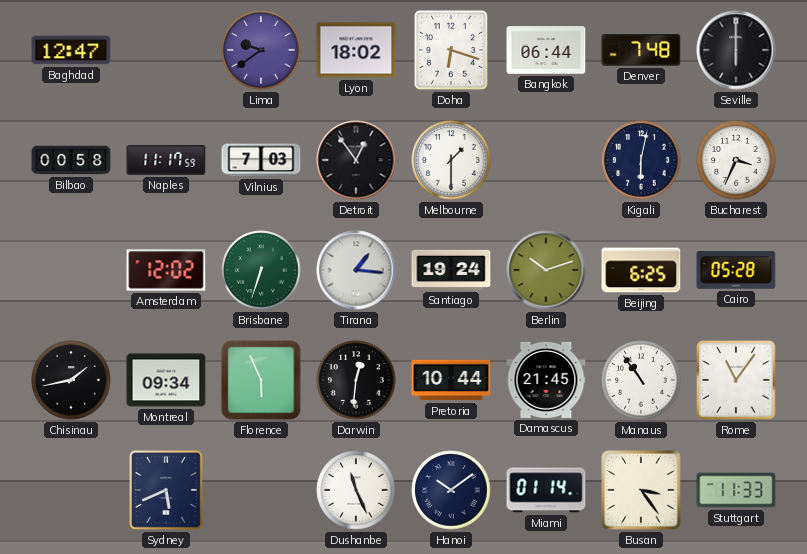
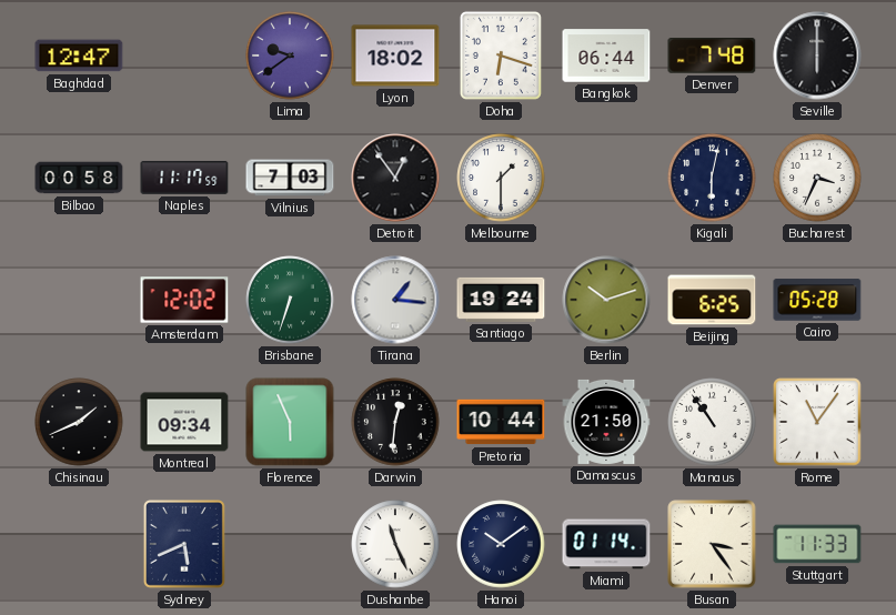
Chisinau: 1:43 -> 1:41
Damascus: 21:45 -> 21:50
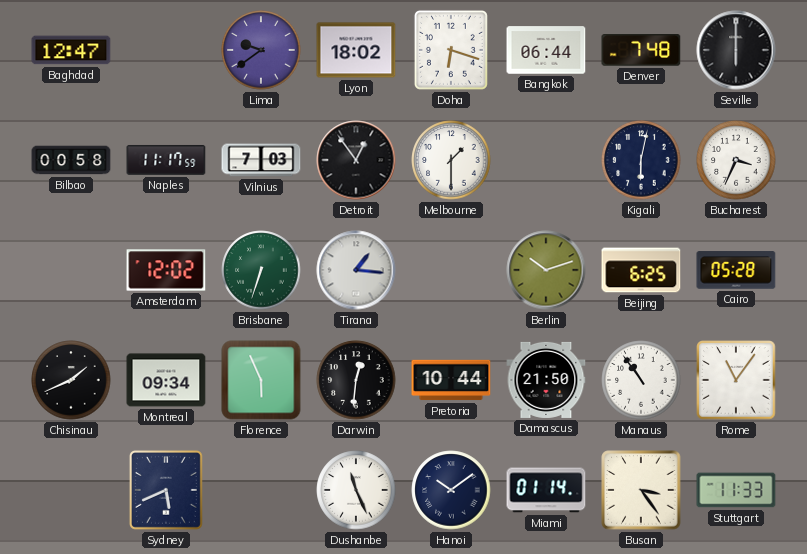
Santiago: 19:24 -> none
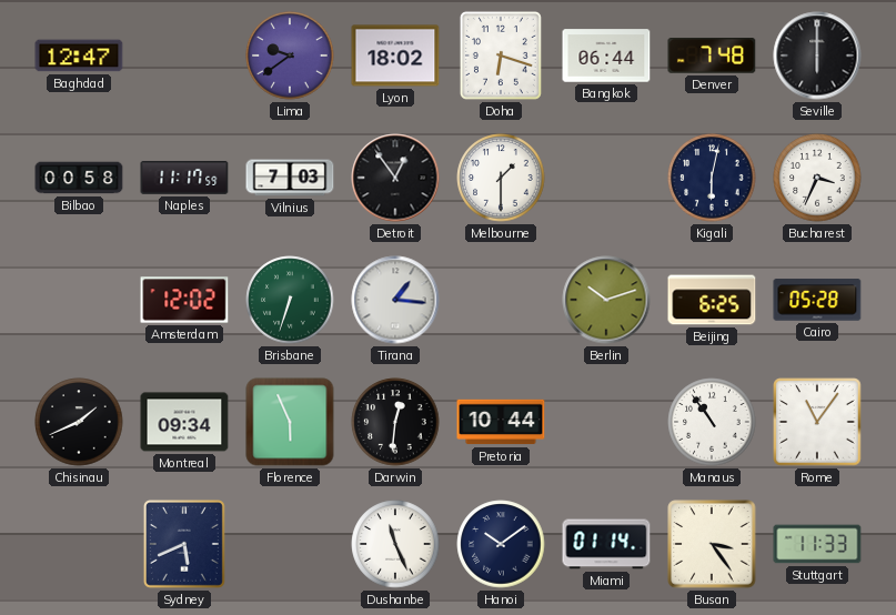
Damascus: 21:50 -> none
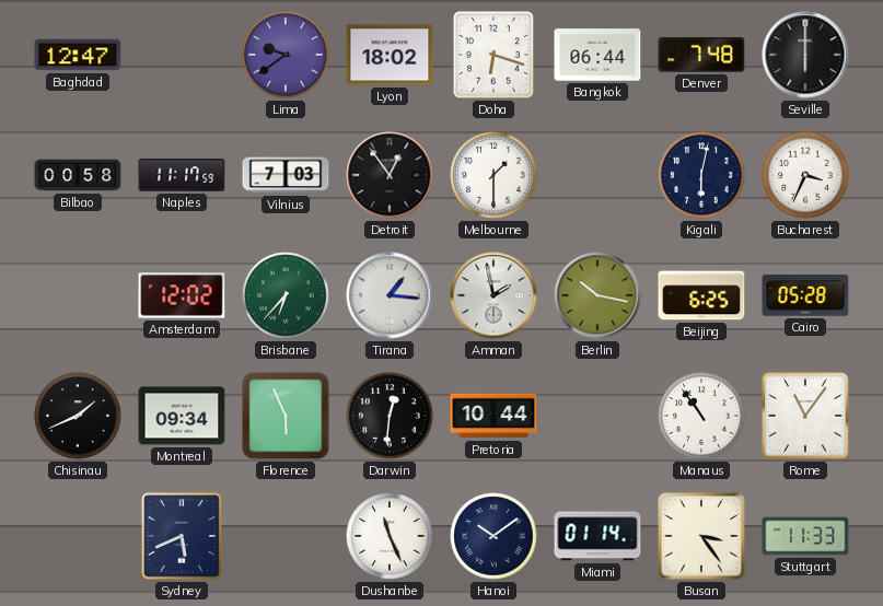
Brisbane: 6:33 -> 6:37
Amman: none -> 1:58
Berlin: 10:12 -> 10:17
